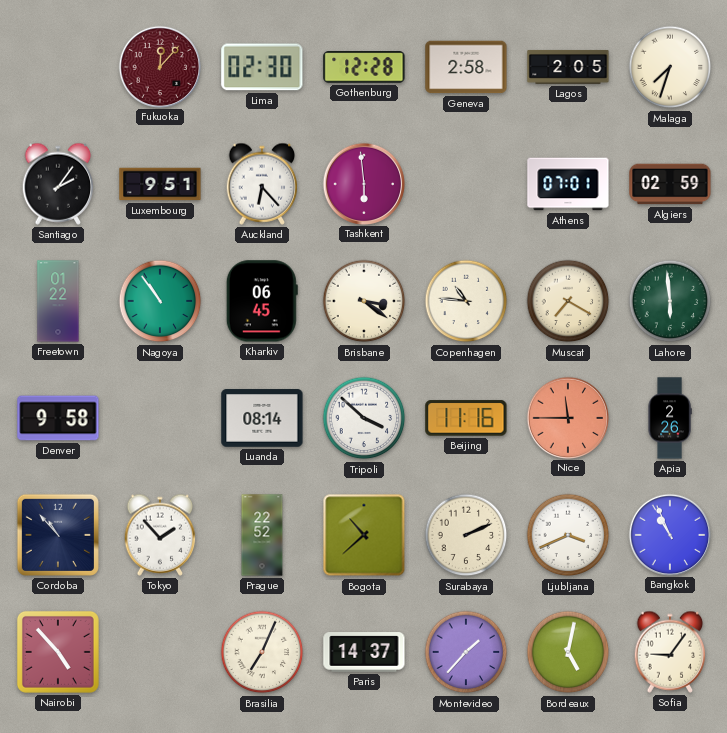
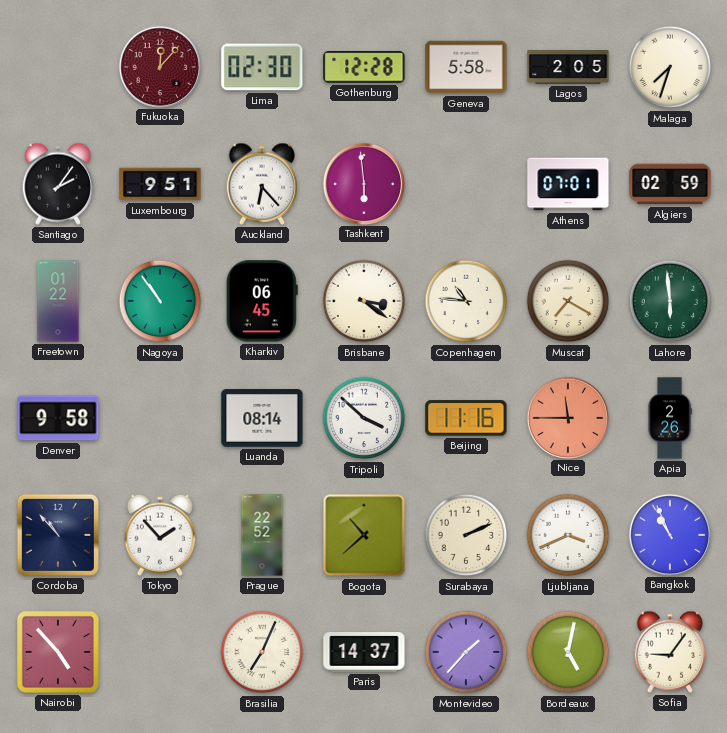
Geneva: 2:58 -> 5:58
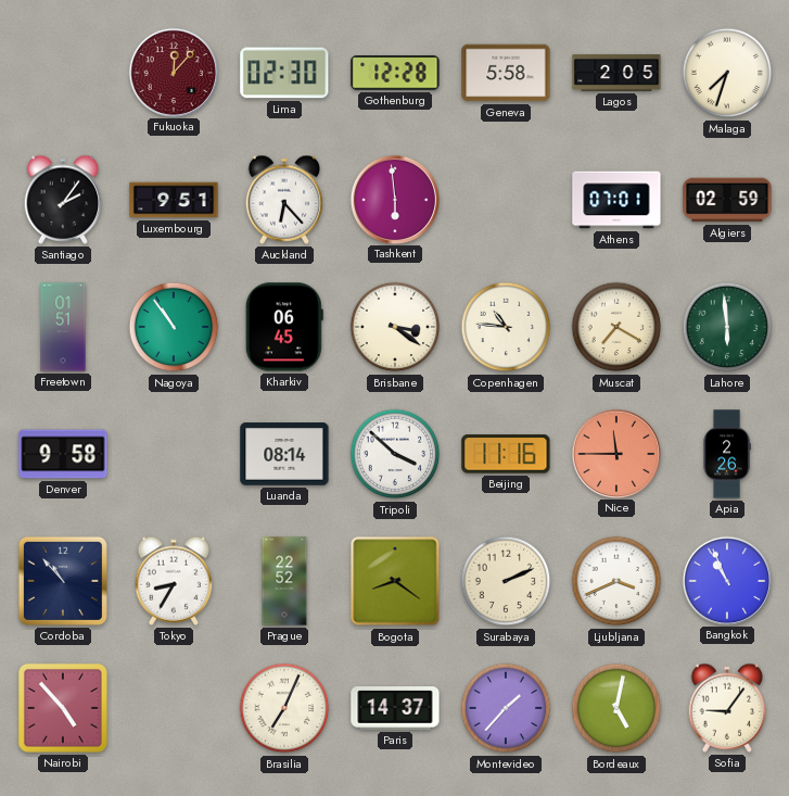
Freetown: 01:22 -> 01:51
Tokyo: 1:53 -> 8:35
Bogota: 10:38 -> 8:21
